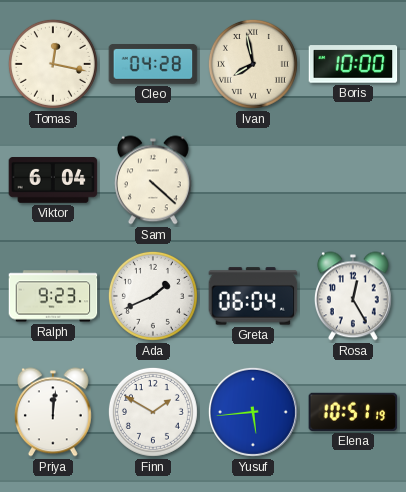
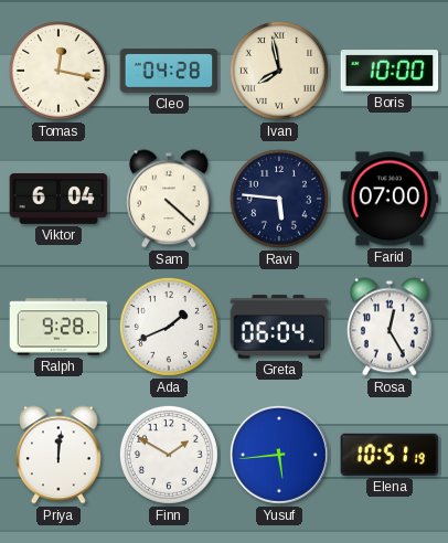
Ravi: none -> 5:46
Farid: none -> 07:00
Ralph: 9:23 -> 9:28
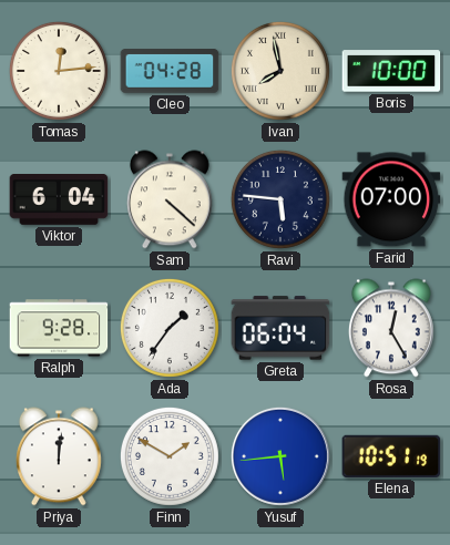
Tomas: 12:17 -> 12:14
Ada: 1:41 -> 1:36
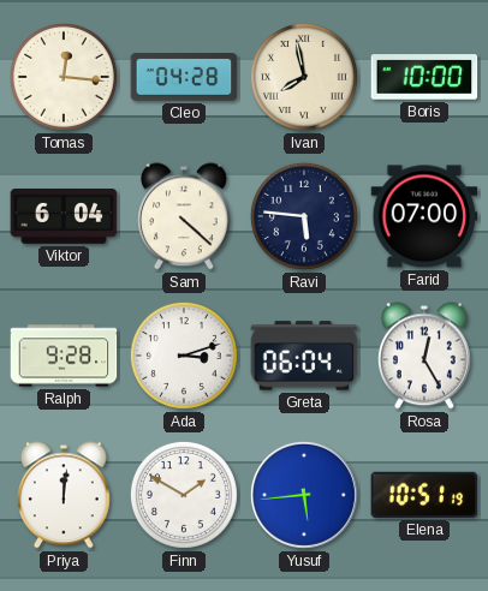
Tomas: 12:14 -> 12:16
Ada: 1:36 -> 3:12
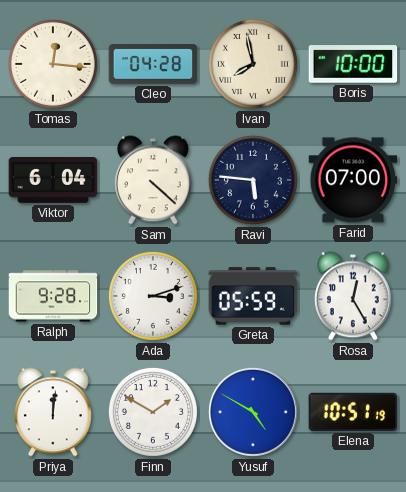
Greta: 06:04 -> 05:59
Yusuf: 5:44 -> 4:50
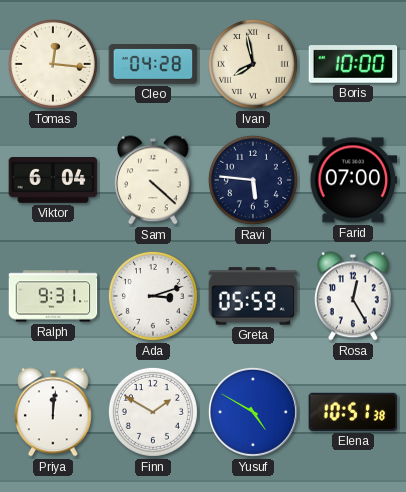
Ralph: 9:28 -> 9:31
Elena: 10:51:19 -> 10:51:38
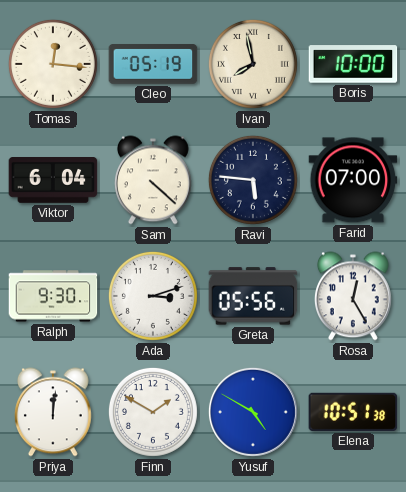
Cleo: 04:28 -> 05:19
Ralph: 9:31 -> 9:30
Greta: 05:59 -> 05:56
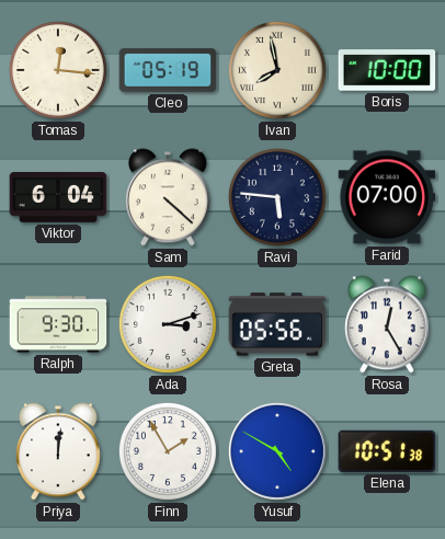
Finn: 1:50 -> 1:55
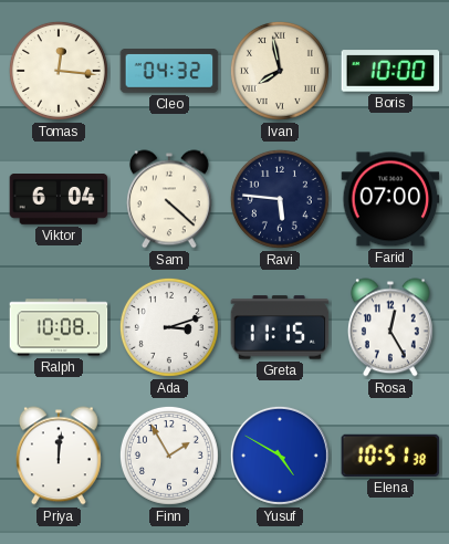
Cleo: 05:19 -> 04:32
Ralph: 9:30 -> 10:08
Greta: 05:56 -> 11:15
